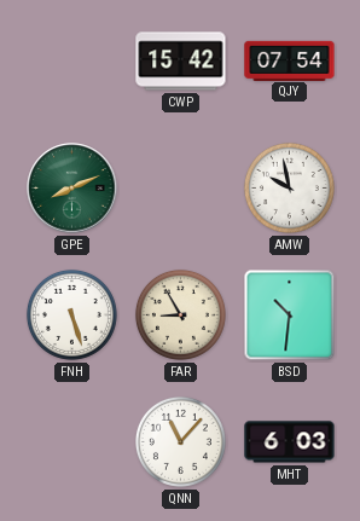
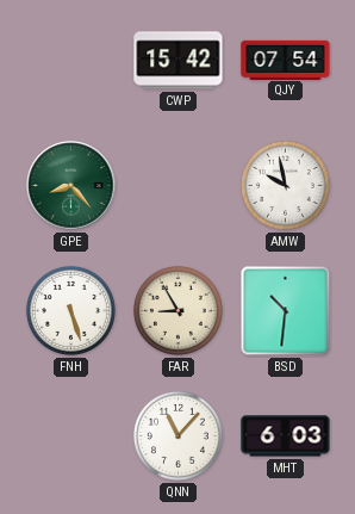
GPE: 8:11 -> 8:23
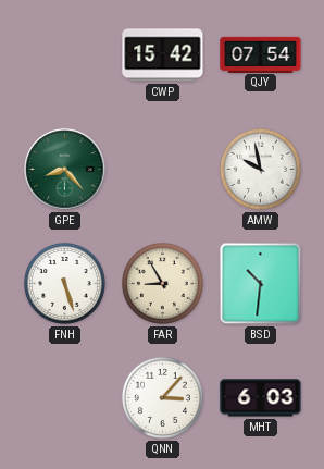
QNN: 11:07 -> 3:07
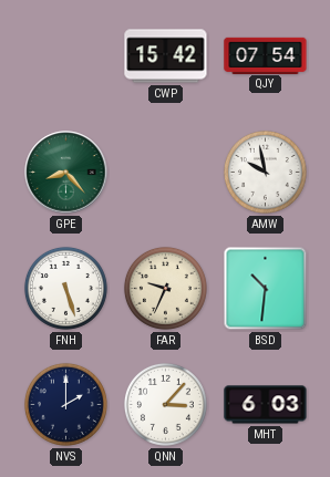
FAR: 8:55 -> 9:34
NVS: none -> 2:00
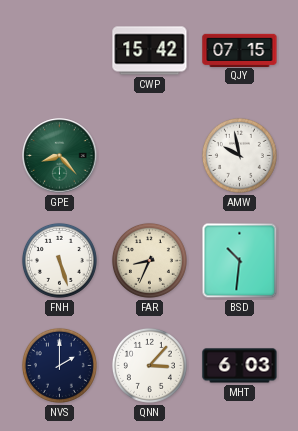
QJY: 07:54 -> 07:15
FAR: 9:34 -> 8:34
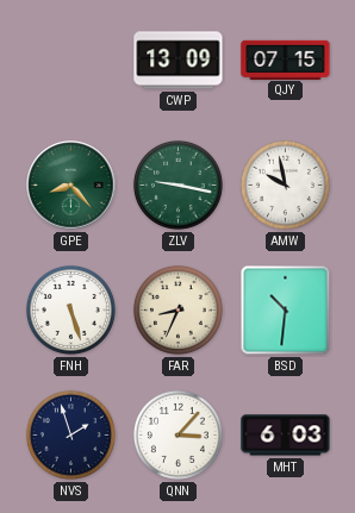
CWP: 15:42 -> 13:09
ZLV: none -> 9:17
NVS: 2:00 -> 1:57
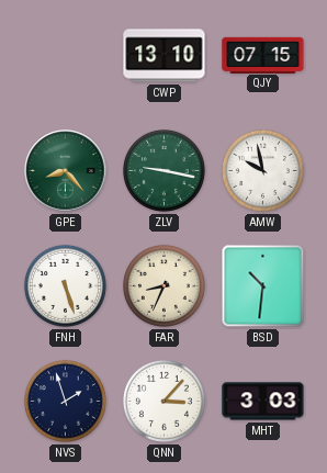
CWP: 13:09 -> 13:10
MHT: 6:03 -> 3:03
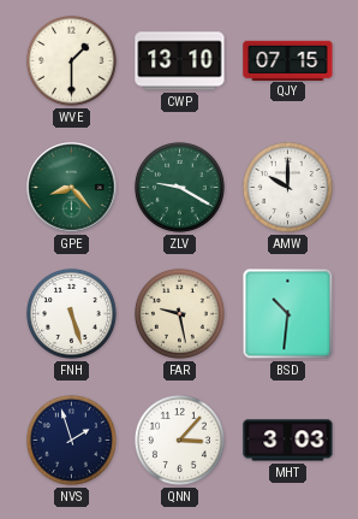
WVE: none -> 1:30
ZLV: 9:17 -> 9:20
AMW: 9:58 -> 10:00
FAR: 8:34 -> 9:28
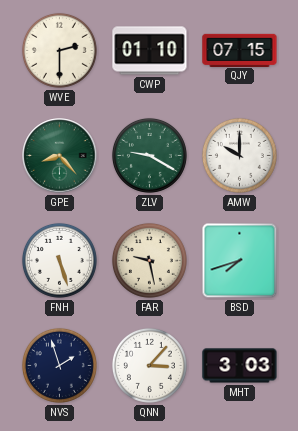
WVE: 1:30 -> 2:30
CWP: 13:10 -> 01:10
BSD: 10:31 -> 7:42
